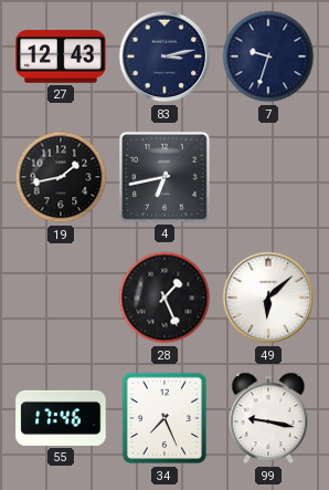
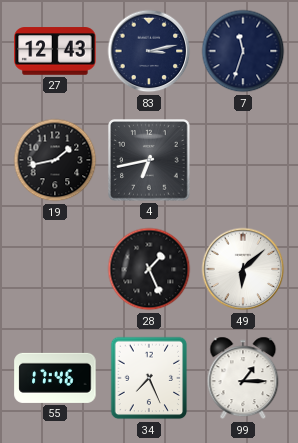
7: 9:33 -> 11:33
99: 9:17 -> 1:15
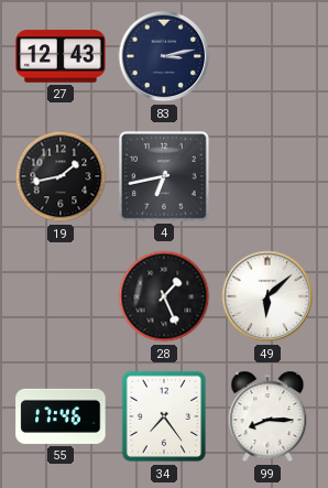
7: 11:33 -> none
34: 7:26 -> 7:24
99: 1:15 -> 8:15
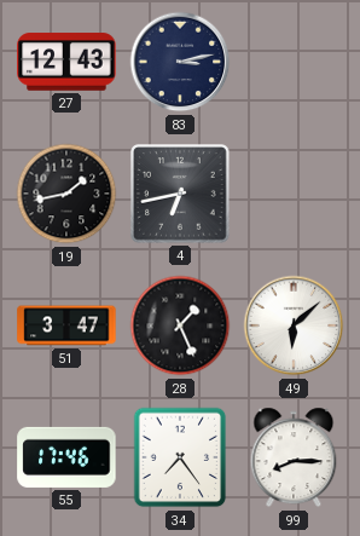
51: none -> 3:47
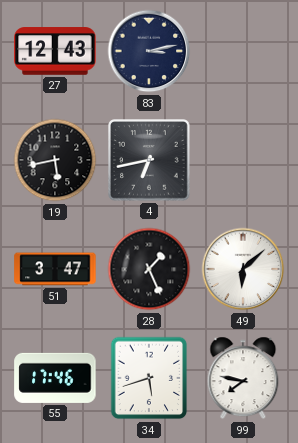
19: 1:43 -> 5:43
34: 7:24 -> 5:42
99: 8:15 -> 7:47
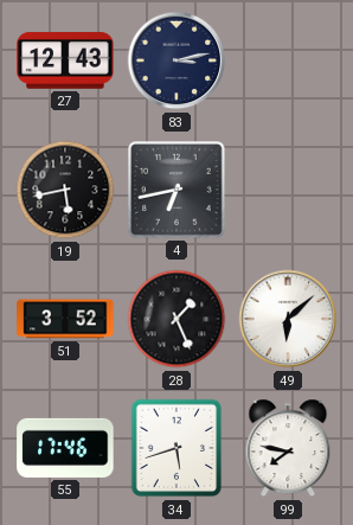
51: 3:47 -> 3:52
